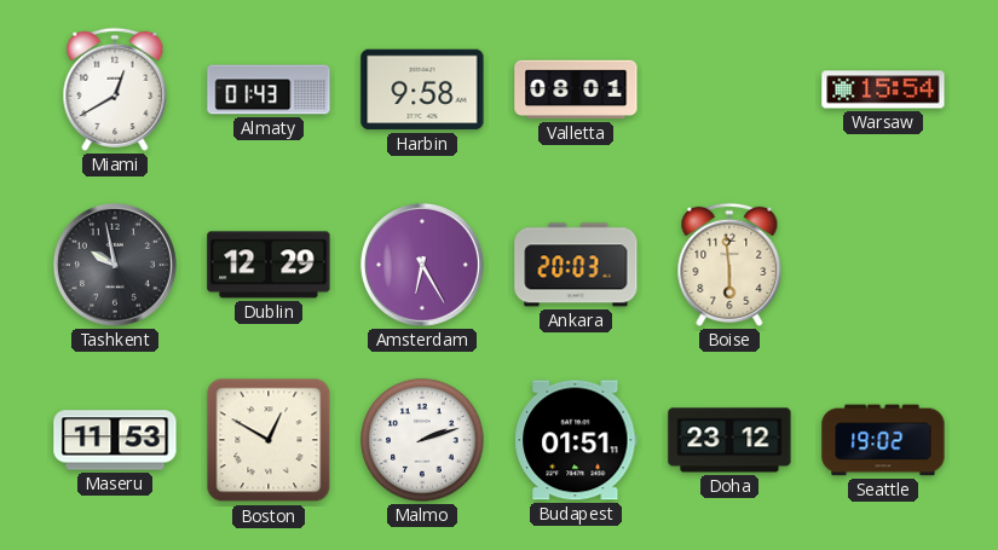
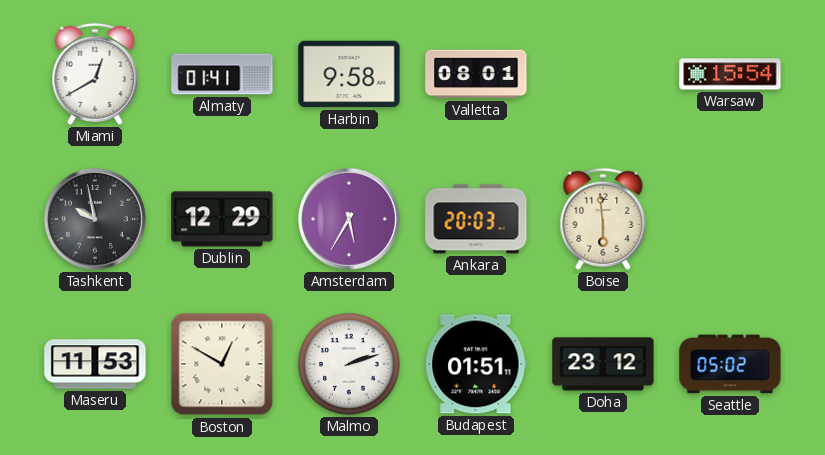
Almaty: 01:43 -> 01:41
Amsterdam: 6:25 -> 5:35
Seattle: 19:02 -> 05:02
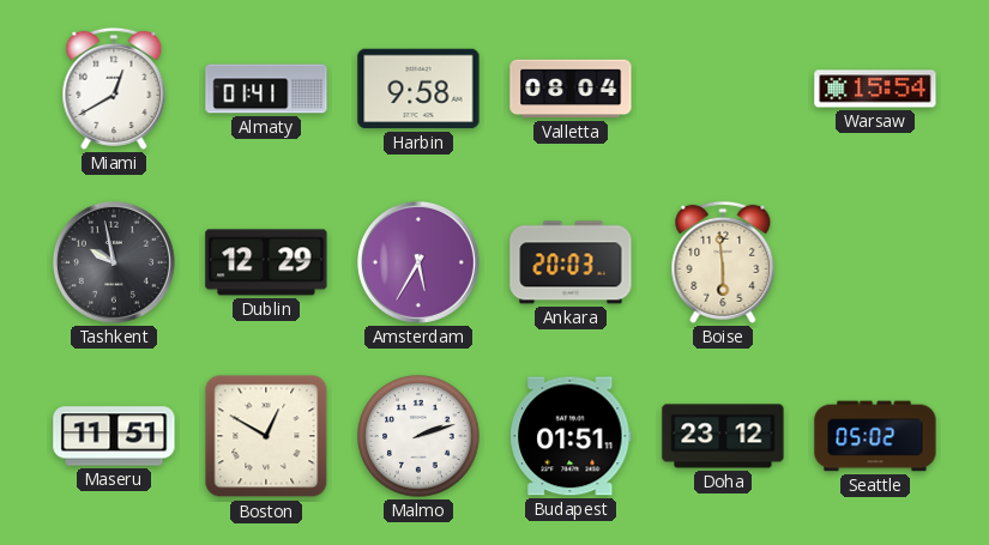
Valletta: 08:01 -> 08:04
Maseru: 11:53 -> 11:51
